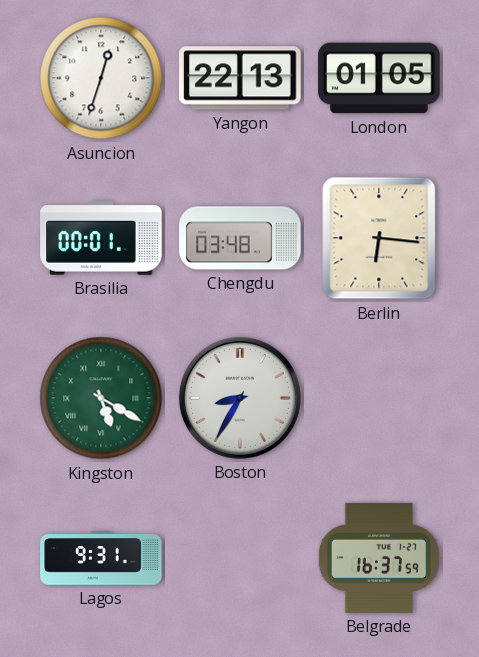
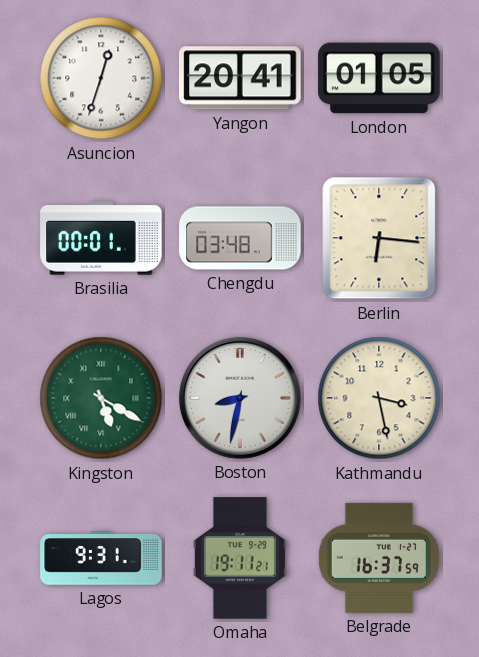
Yangon: 22:13 -> 20:41
Boston: 8:35 -> 8:32
Kathmandu: none -> 3:28
Omaha: none -> 19:11
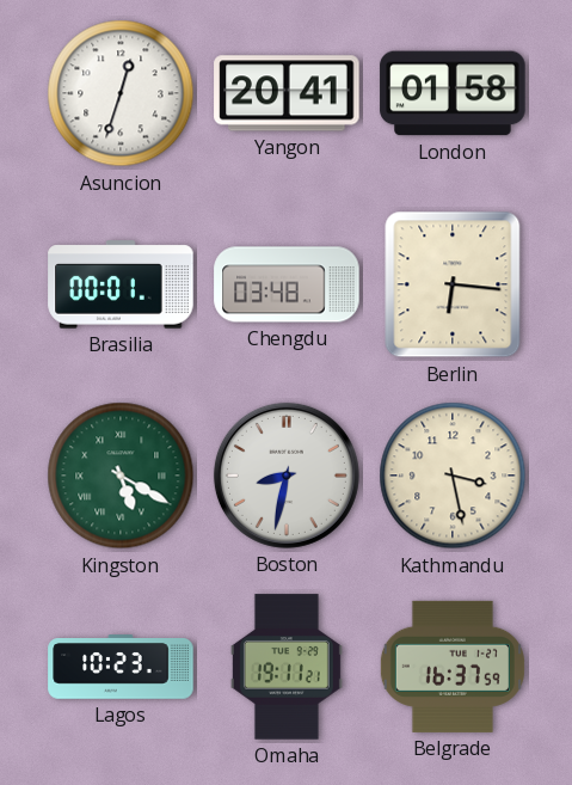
London: 01:05 -> 01:58
Lagos: 9:31 -> 10:23
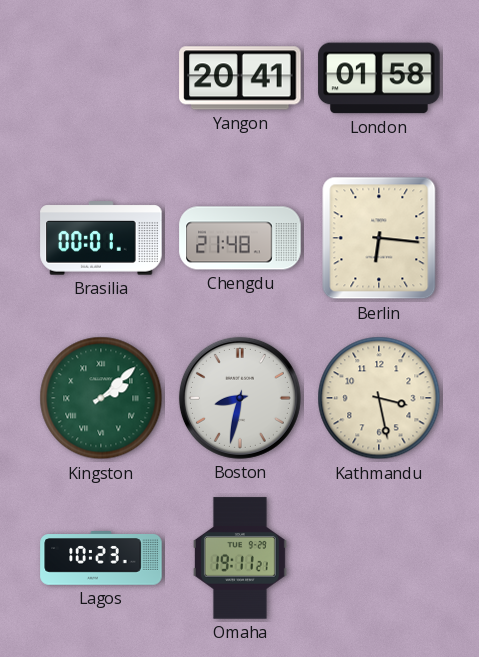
Asuncion: 12:33 -> none
Chengdu: 03:48 -> 21:48
Kingston: 5:20 -> 2:08
Belgrade: 16:37 -> none
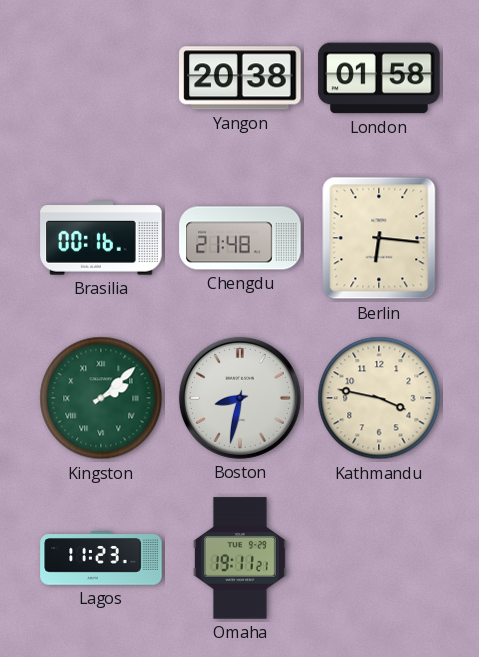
Yangon: 20:41 -> 20:38
Brasilia: 00:01 -> 00:16
Kathmandu: 3:28 -> 3:47
Lagos: 10:23 -> 11:23
